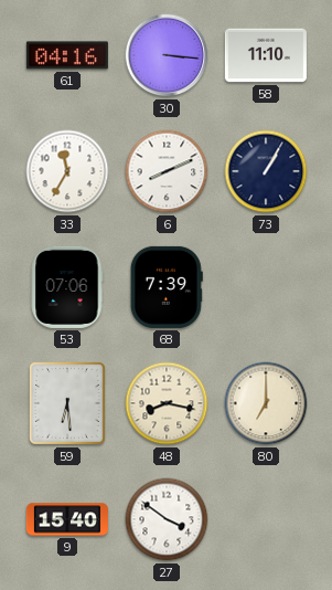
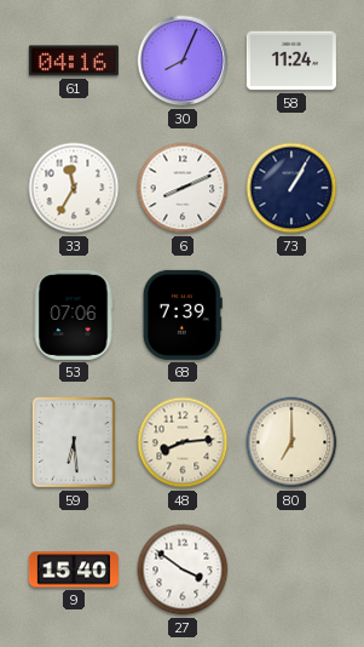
30: 3:16 -> 8:04
58: 11:10 -> 11:24
48: 8:17 -> 8:14
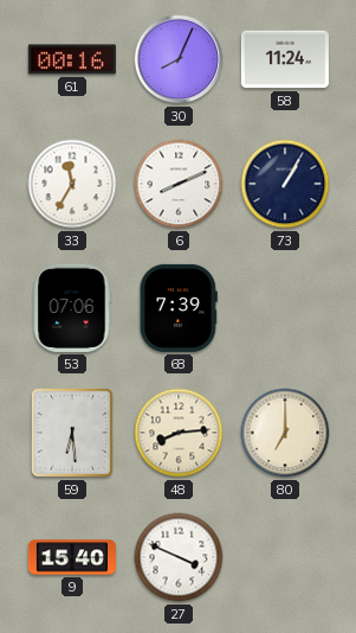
61: 04:16 -> 00:16
27: 3:51 -> 3:49
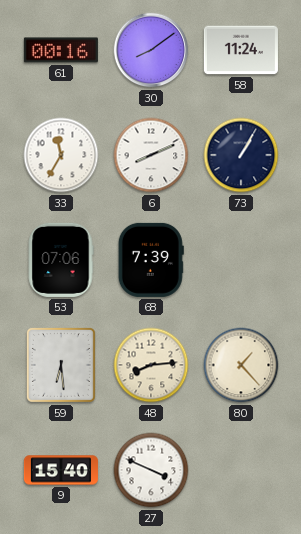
30: 8:04 -> 8:09
80: 7:00 -> 1:23
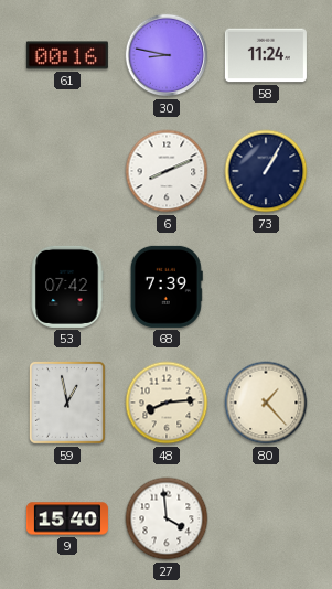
30: 8:09 -> 8:47
33: 11:35 -> none
53: 07:06 -> 07:42
59: 6:29 -> 12:58
27: 3:49 -> 3:59
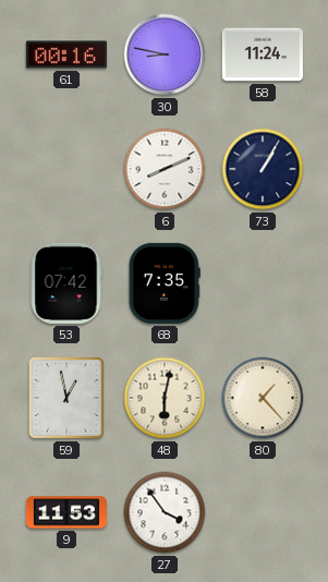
68: 7:39 -> 7:35
48: 8:14 -> 6:02
9: 15:40 -> 11:53
27: 3:59 -> 3:54
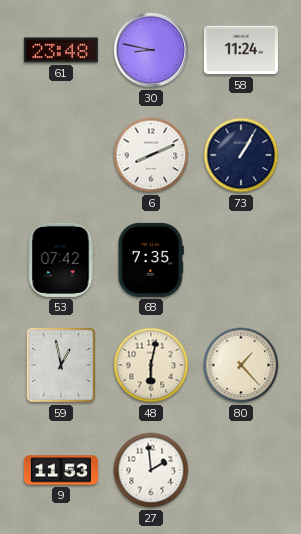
61: 00:16 -> 23:48
27: 3:54 -> 1:59
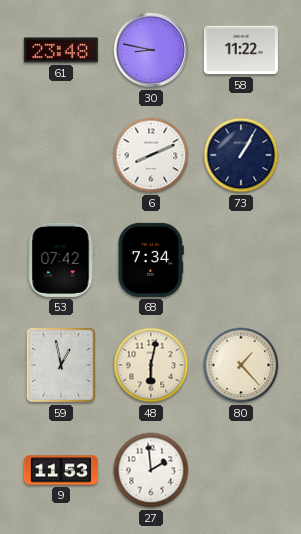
58: 11:24 -> 11:22
68: 7:35 -> 7:34
